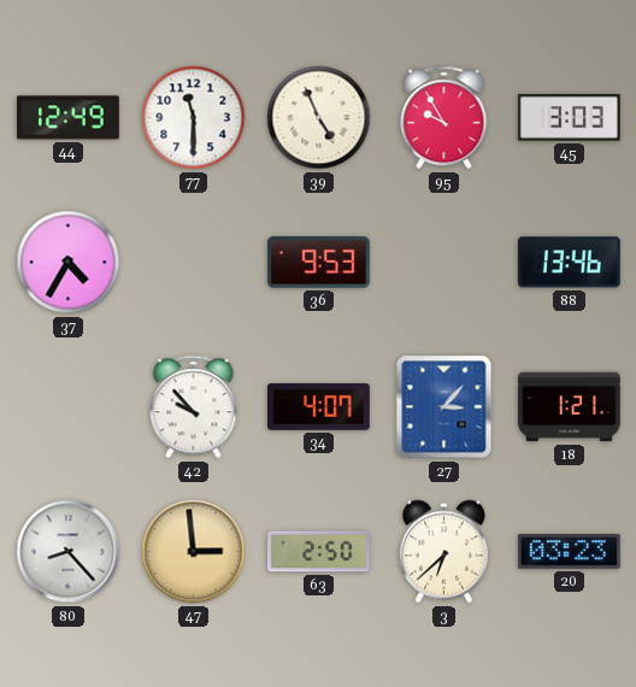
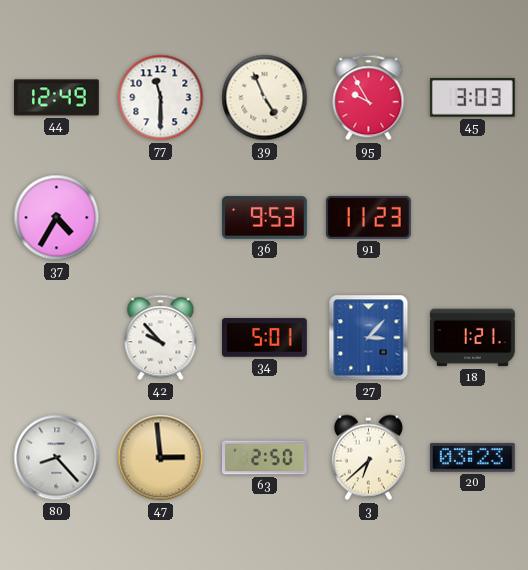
91: none -> 11:23
88: 13:46 -> none
34: 4:07 -> 5:01
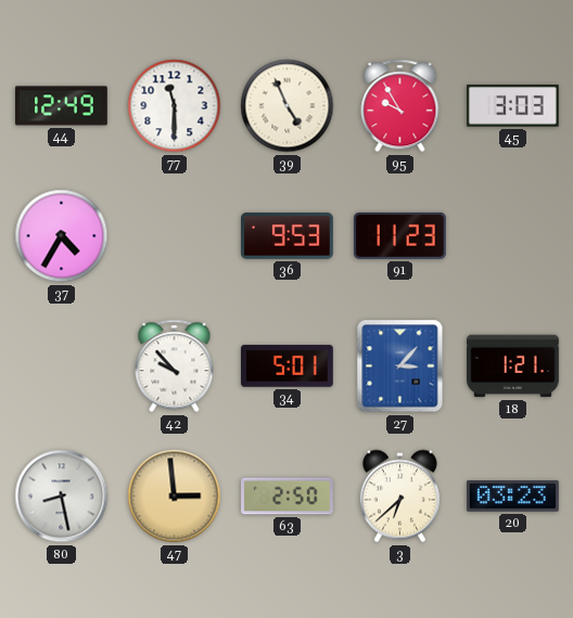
80: 8:23 -> 8:28
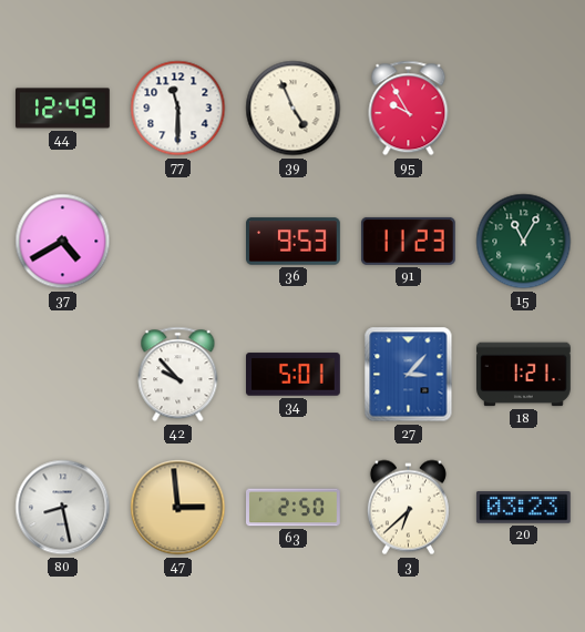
45: 3:03 -> none
37: 4:35 -> 4:40
15: none -> 11:05
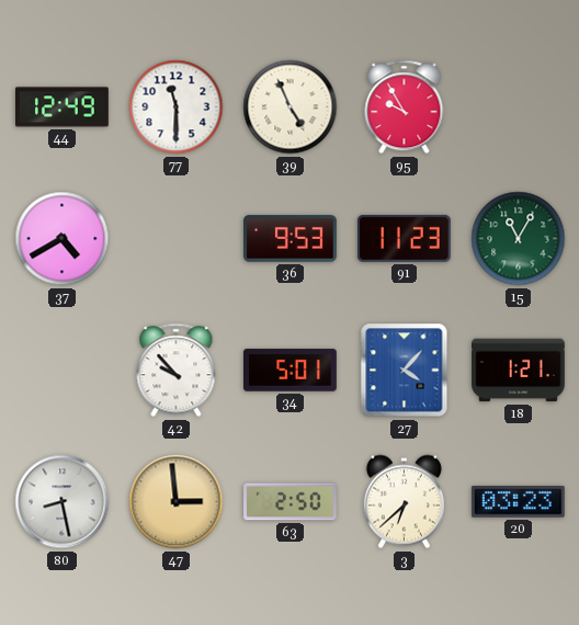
27: 3:07 -> 4:07
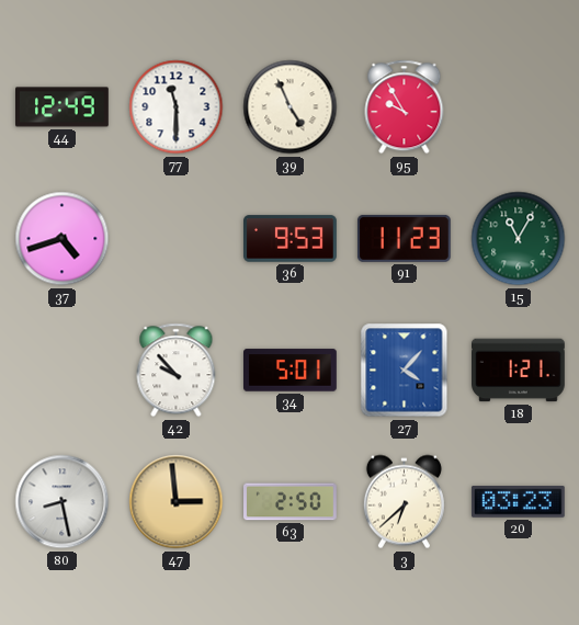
37: 4:40 -> 4:42
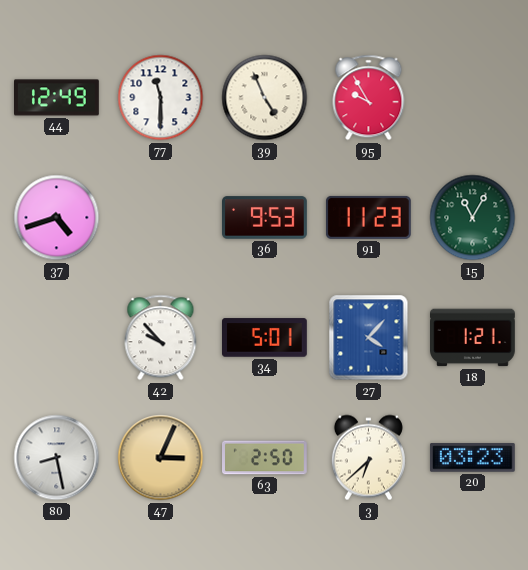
47: 2:59 -> 3:04
